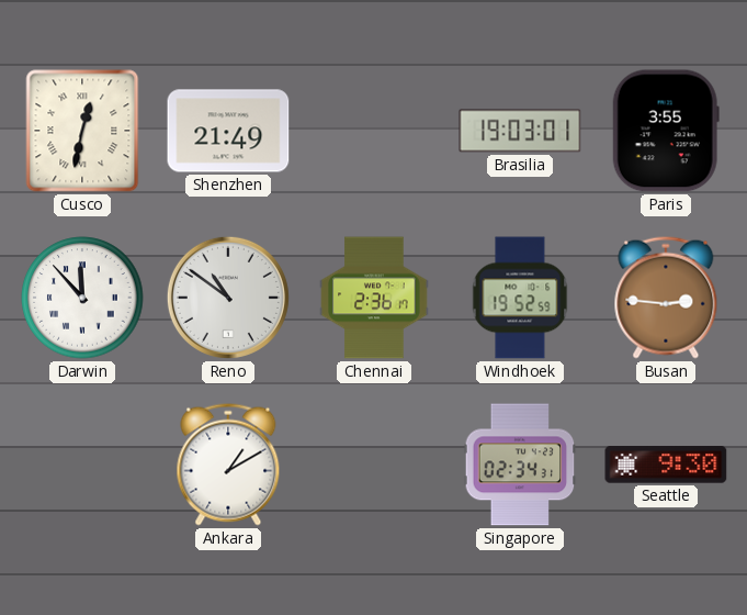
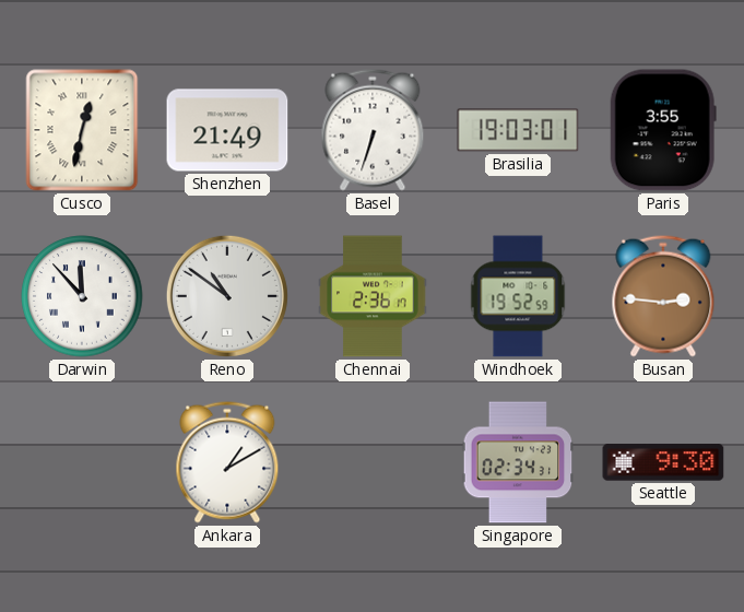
Basel: none -> 6:33
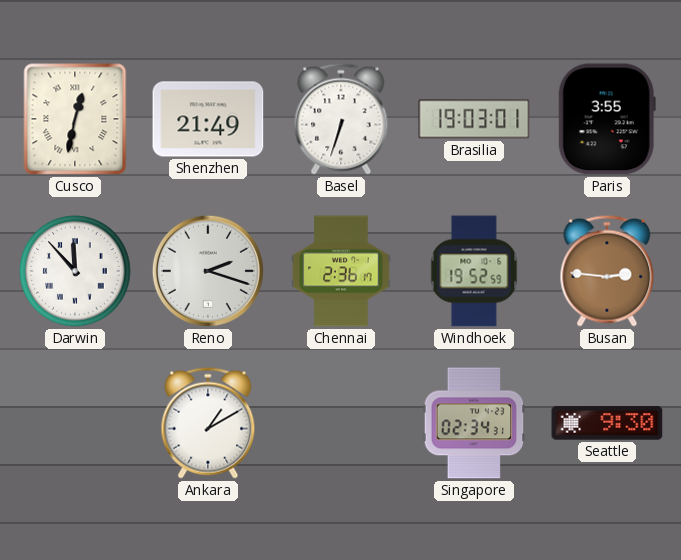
Reno: 10:51 -> 2:18
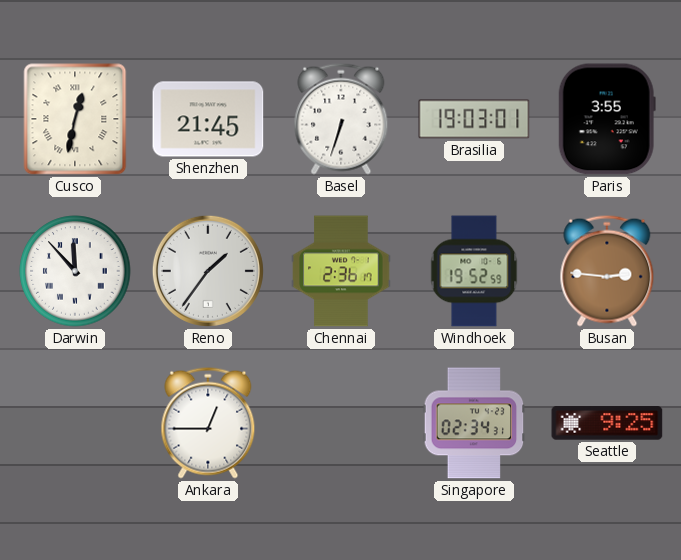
Shenzhen: 21:49 -> 21:45
Reno: 2:18 -> 1:36
Ankara: 1:10 -> 12:45
Seattle: 9:30 -> 9:25
